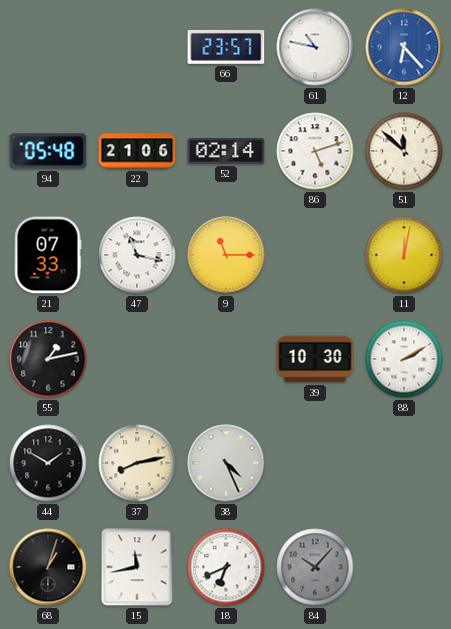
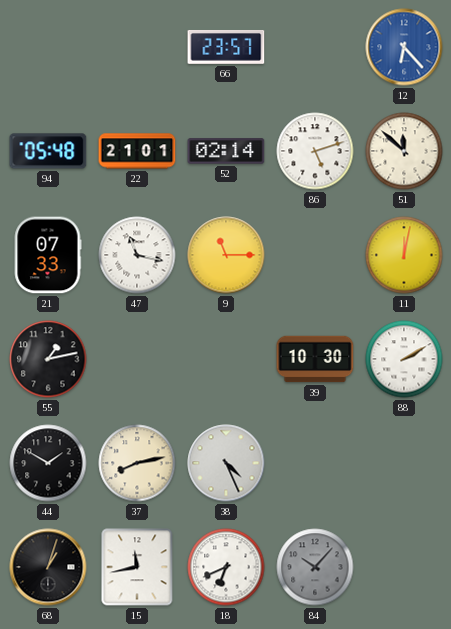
61: 10:47 -> none
22: 21:06 -> 21:01
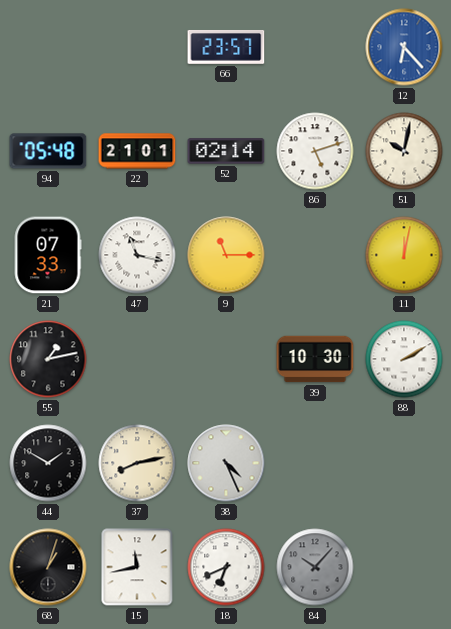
51: 11:52 -> 10:02
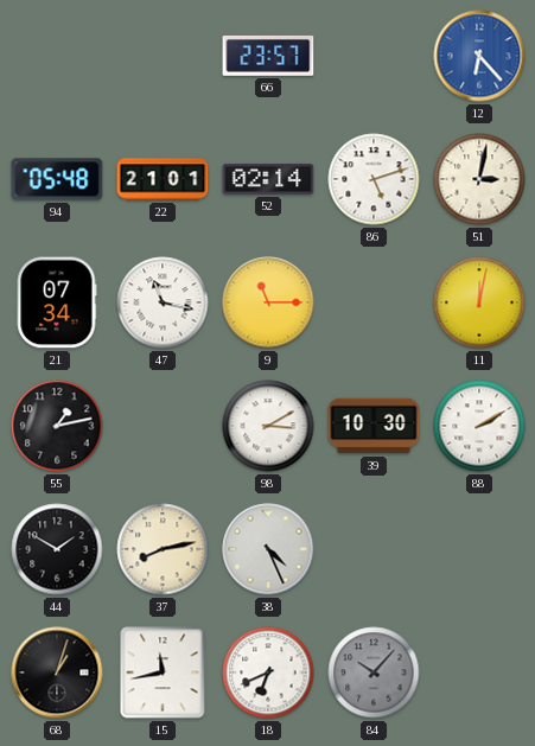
51: 10:02 -> 3:02
21: 07:33 -> 07:34
98: none -> 3:10
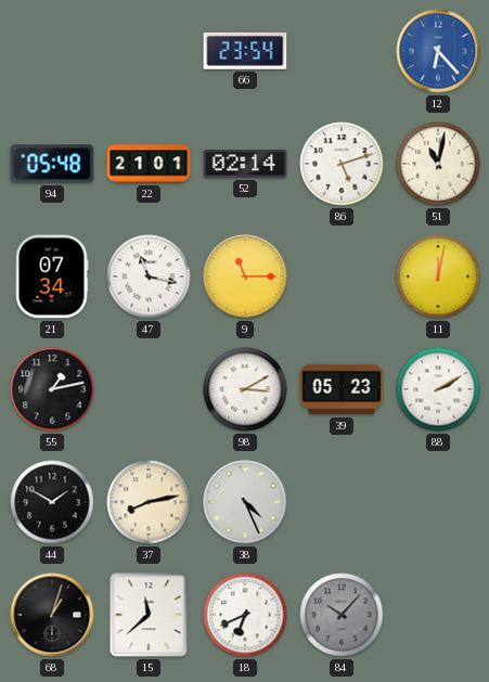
66: 23:57 -> 23:54
51: 3:02 -> 11:02
39: 10:30 -> 05:23
15: 11:43 -> 11:38
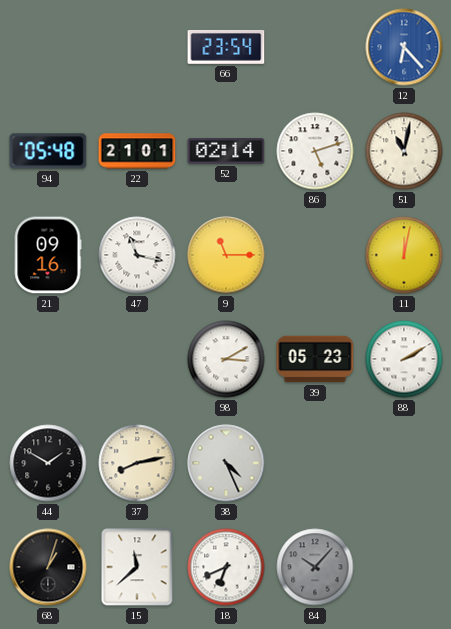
21: 07:34 -> 09:16
55: 1:13 -> none
